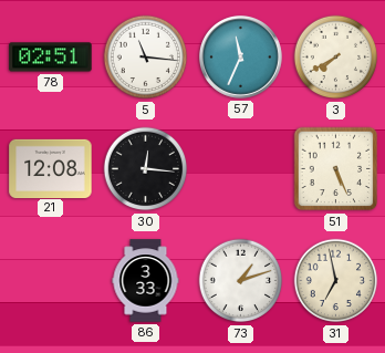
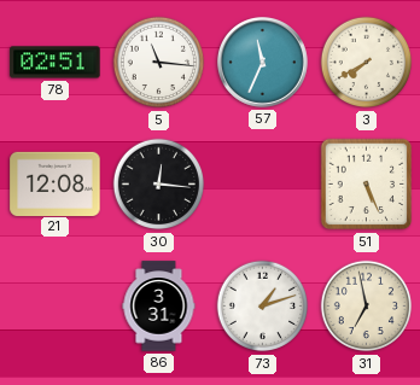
86: 3:33 -> 3:31
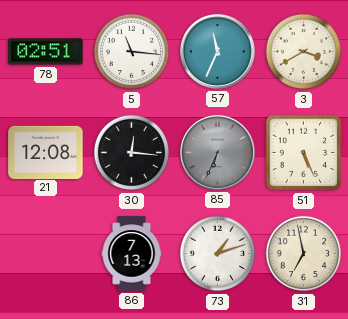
3: 7:40 -> 3:40
85: none -> 6:34
86: 3:31 -> 7:13
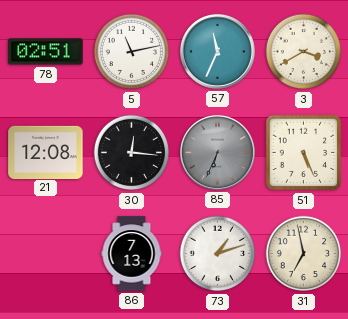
5: 11:16 -> 11:13
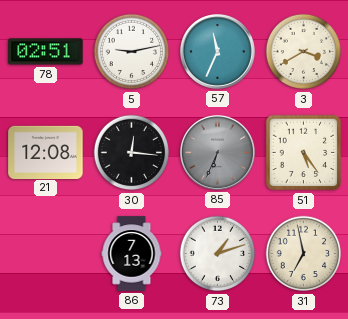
5: 11:13 -> 9:13
51: 5:26 -> 5:24
